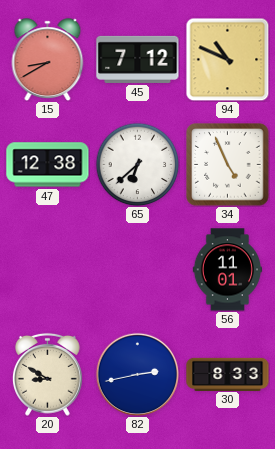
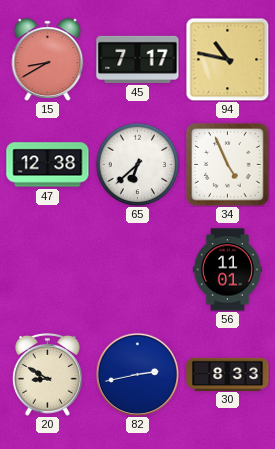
45: 7:12 -> 7:17
94: 10:49 -> 10:47
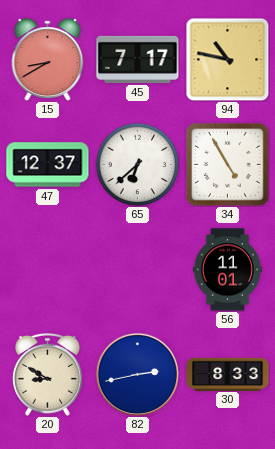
47: 12:38 -> 12:37
34: 4:56 -> 4:55
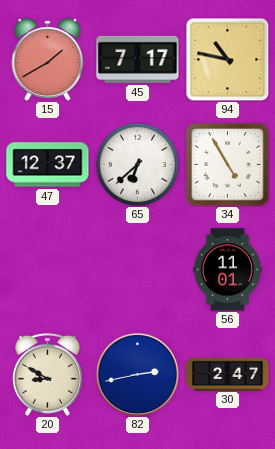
15: 8:40 -> 1:40
30: 8:33 -> 2:47
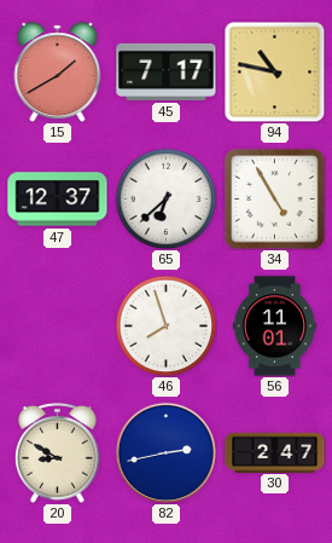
46: none -> 7:57
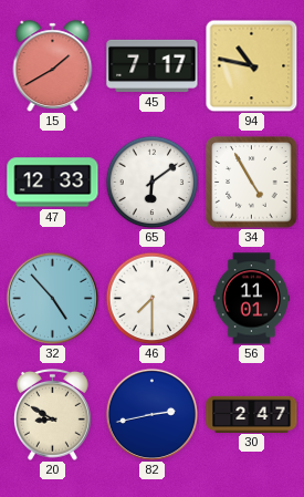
47: 12:37 -> 12:33
65: 6:38 -> 6:09
32: none -> 4:53
46: 7:57 -> 7:30
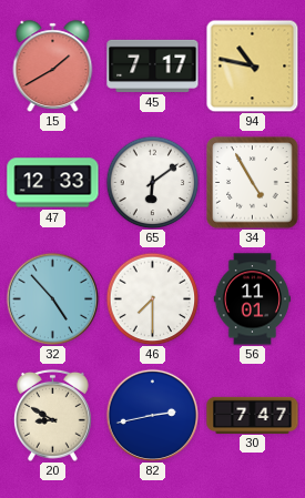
30: 2:47 -> 7:47
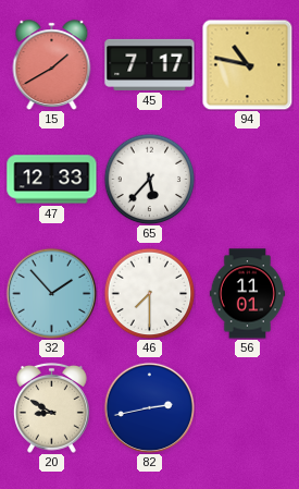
65: 6:09 -> 5:37
34: 4:55 -> none
32: 4:53 -> 1:53
30: 7:47 -> none
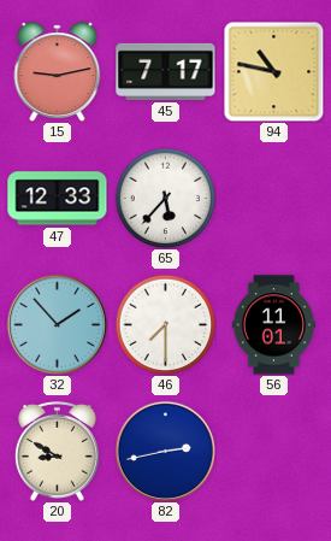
15: 1:40 -> 9:13
